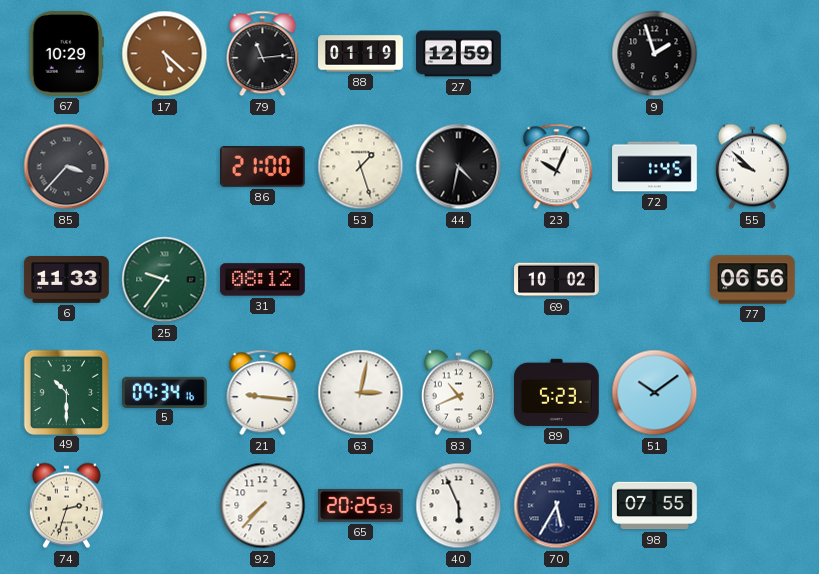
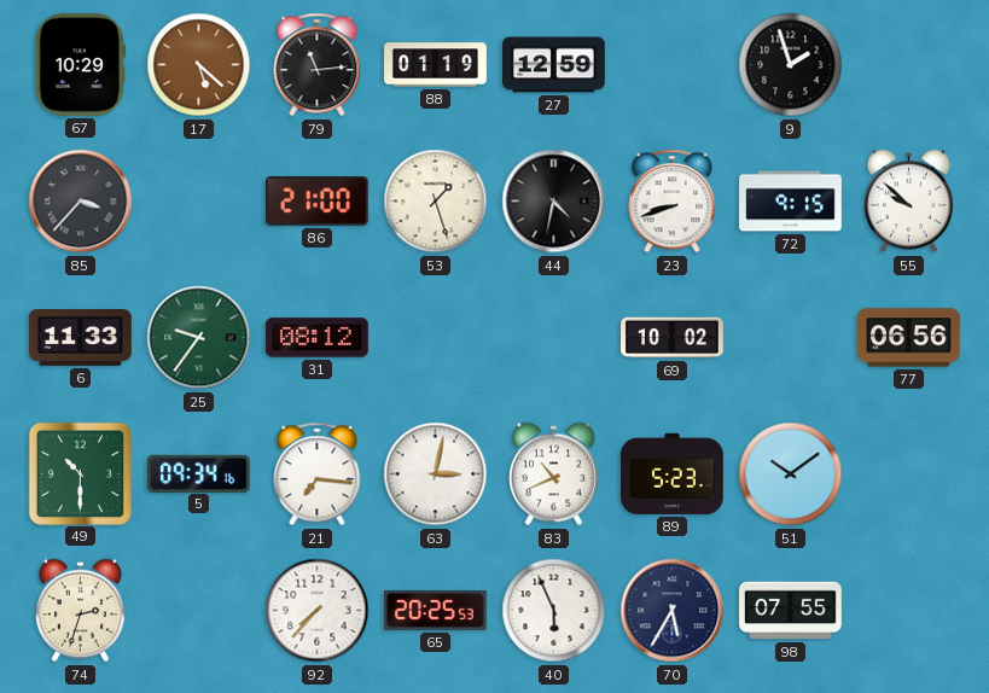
23: 10:04 -> 8:42
72: 1:45 -> 9:15
21: 9:16 -> 7:16
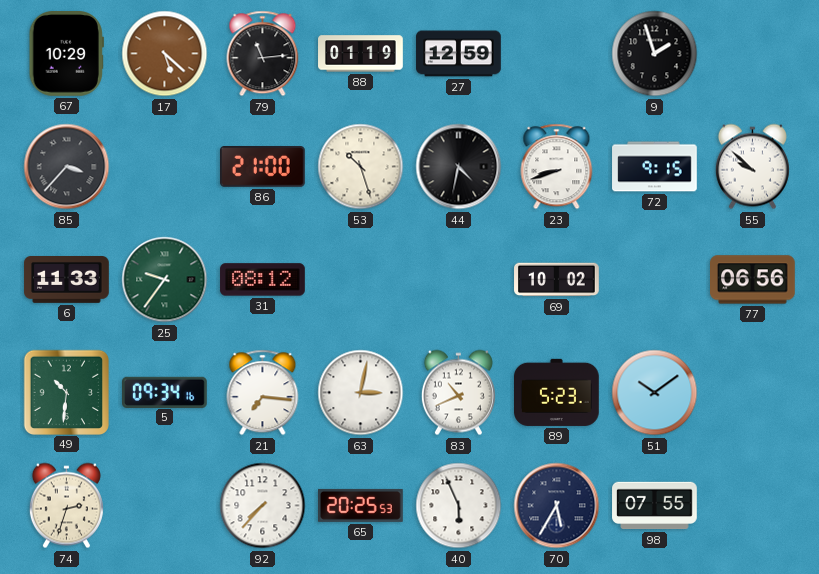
53: 1:27 -> 10:27
49: 10:30 -> 10:31
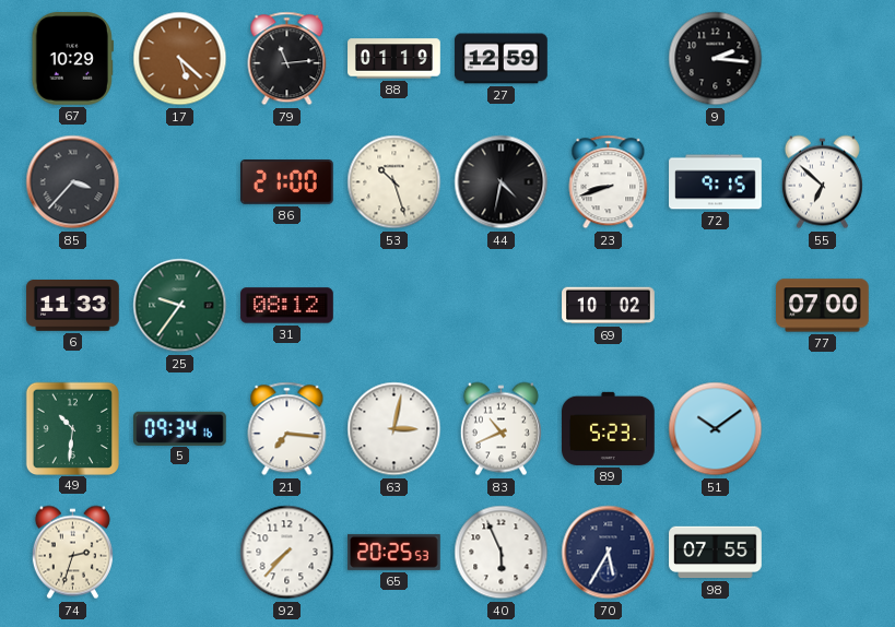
9: 1:57 -> 2:16
55: 9:52 -> 6:52
77: 06:56 -> 07:00
